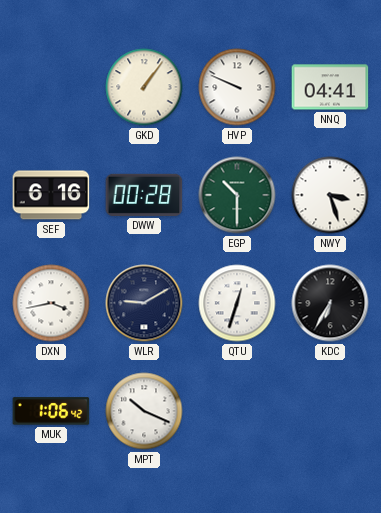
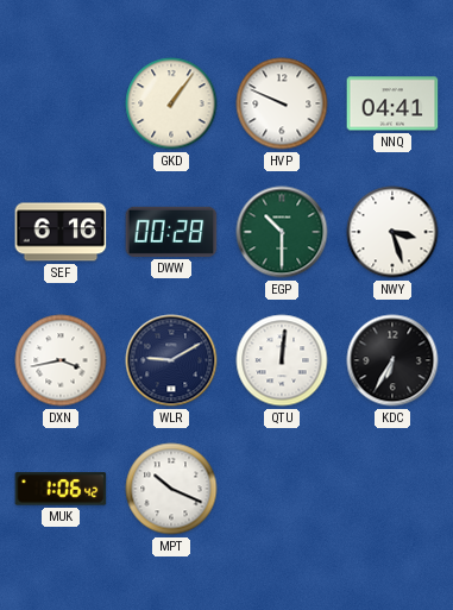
QTU: 12:33 -> 12:01
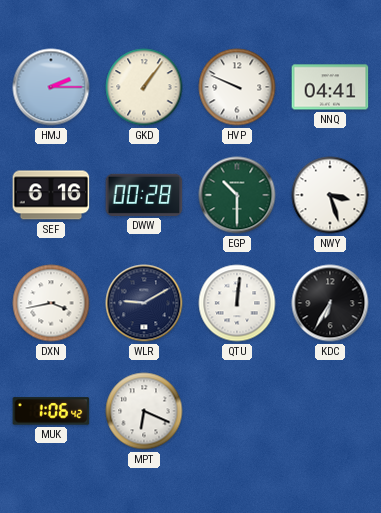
HMJ: none -> 2:15
MPT: 10:19 -> 6:19
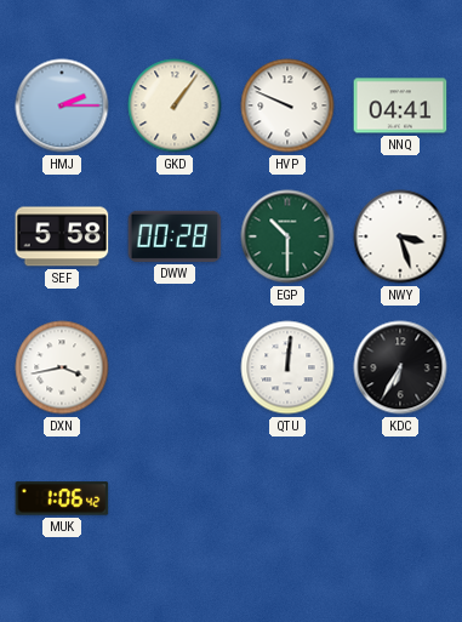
SEF: 6:16 -> 5:58
WLR: 9:10 -> none
MPT: 6:19 -> none
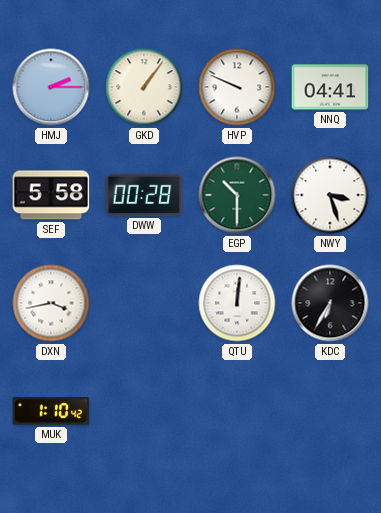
MUK: 1:06 -> 1:10
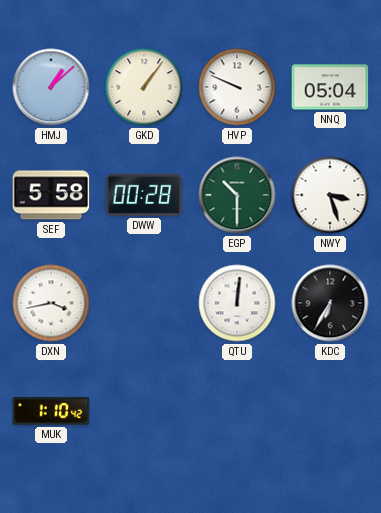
HMJ: 2:15 -> 1:08
NNQ: 04:41 -> 05:04
